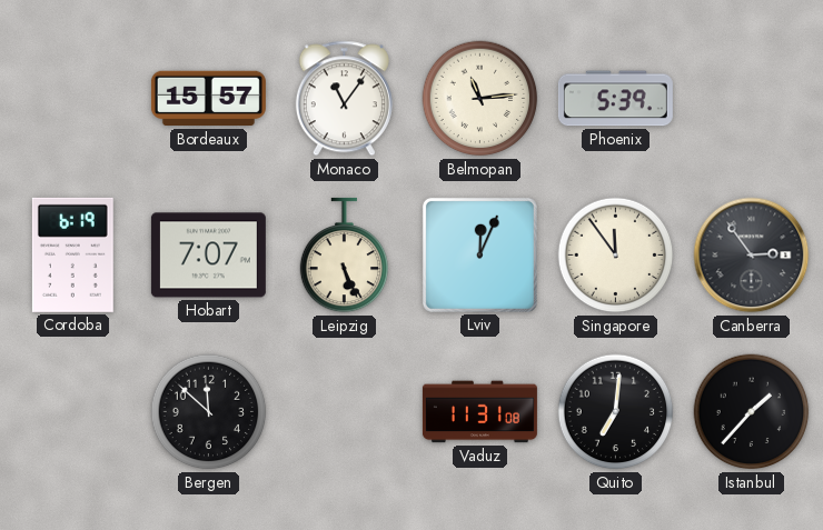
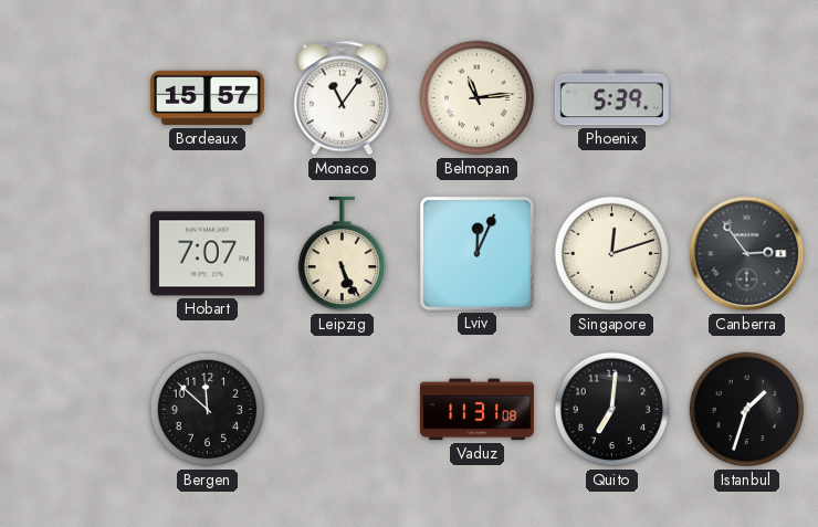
Cordoba: 6:19 -> none
Singapore: 11:54 -> 12:12
Istanbul: 1:37 -> 1:33
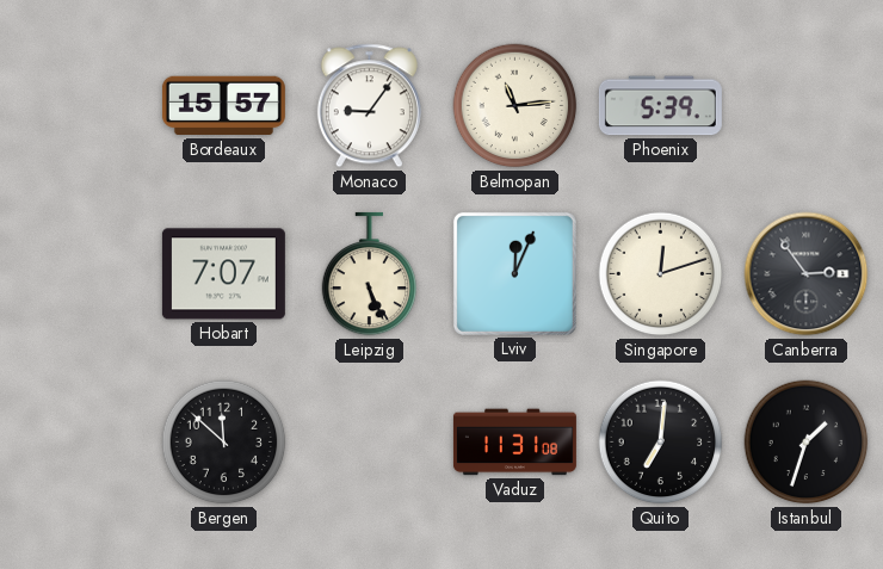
Monaco: 11:06 -> 9:06
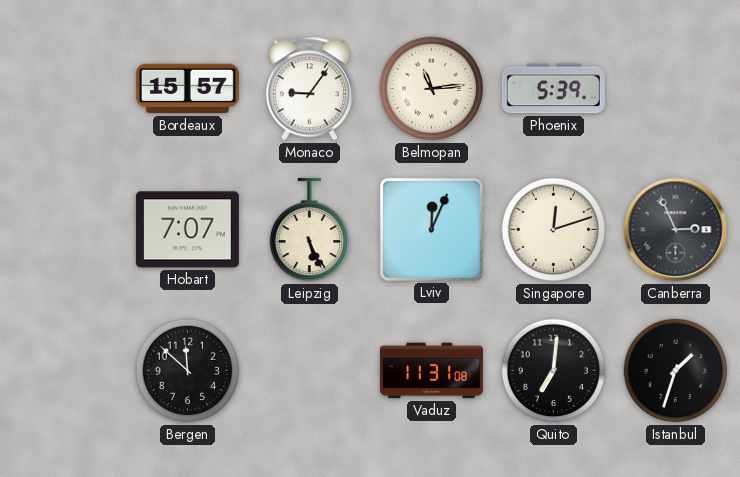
Canberra: 2:54 -> 2:56
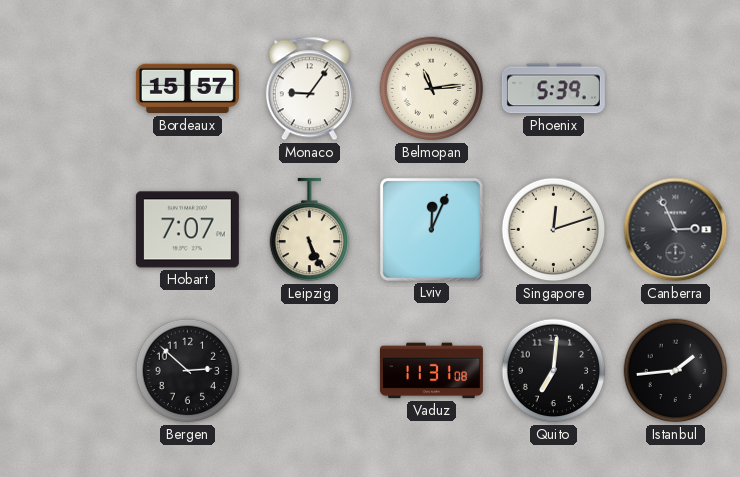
Bergen: 11:52 -> 2:52
Istanbul: 1:33 -> 1:44
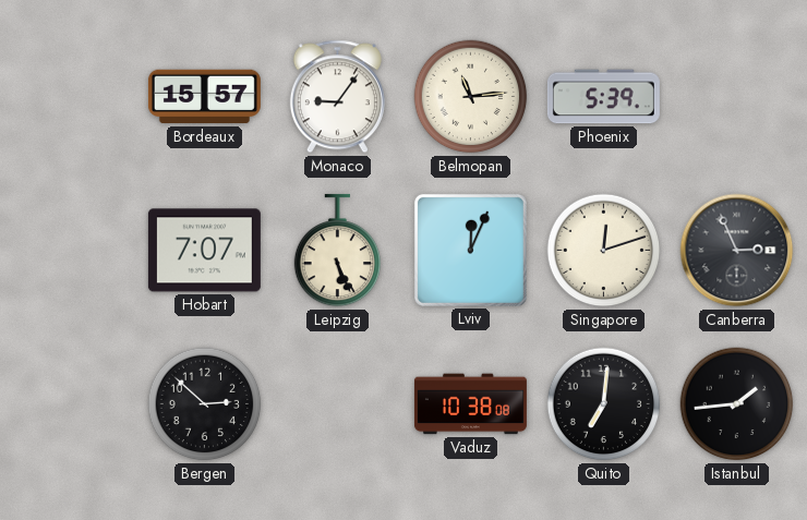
Vaduz: 11:31 -> 10:38
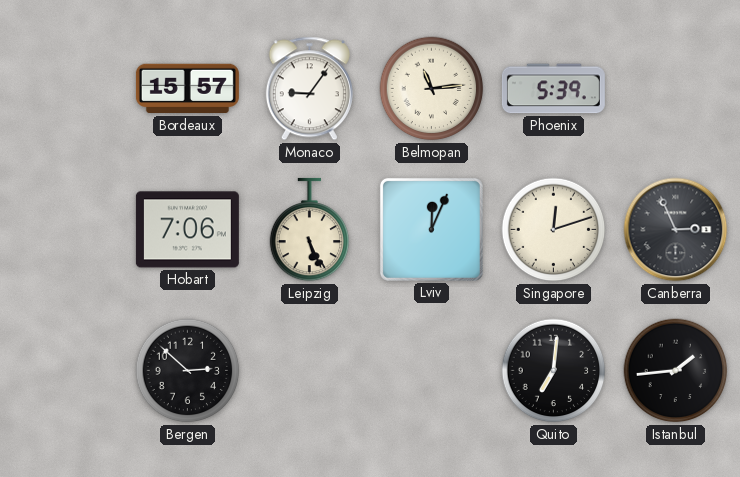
Hobart: 7:07 -> 7:06
Vaduz: 10:38 -> none
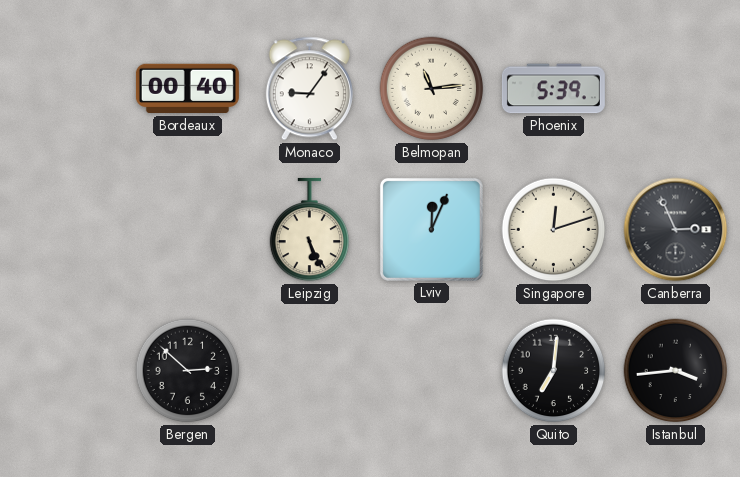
Bordeaux: 15:57 -> 00:40
Hobart: 7:06 -> none
Istanbul: 1:44 -> 3:44
